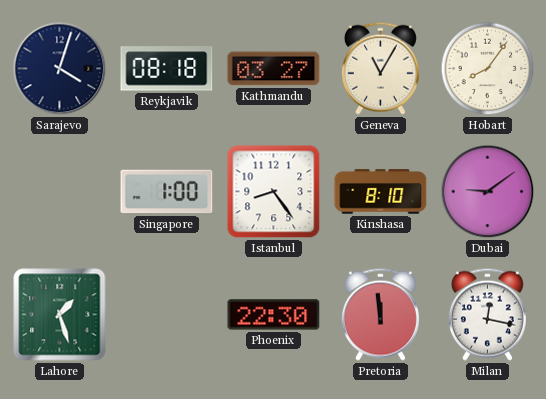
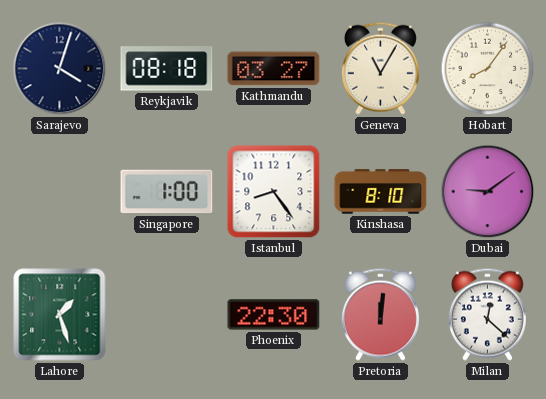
Pretoria: 11:59 -> 12:01
Milan: 12:17 -> 12:22
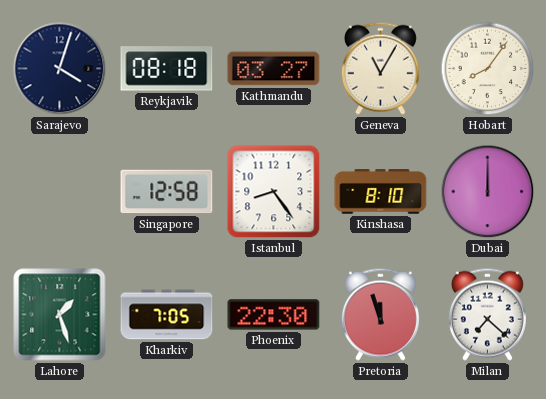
Singapore: 1:00 -> 12:58
Dubai: 9:09 -> 12:00
Kharkiv: none -> 7:05
Pretoria: 12:01 -> 11:57
Milan: 12:22 -> 7:22
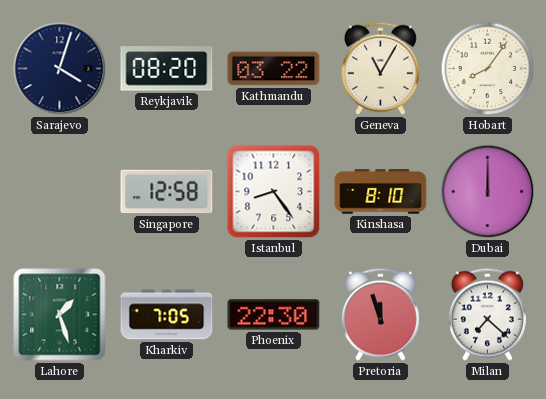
Reykjavik: 08:18 -> 08:20
Kathmandu: 03:27 -> 03:22
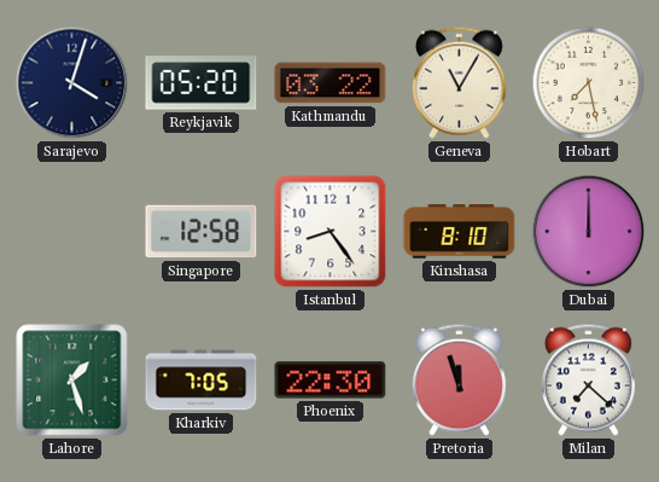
Reykjavik: 08:20 -> 05:20
Hobart: 8:06 -> 7:28
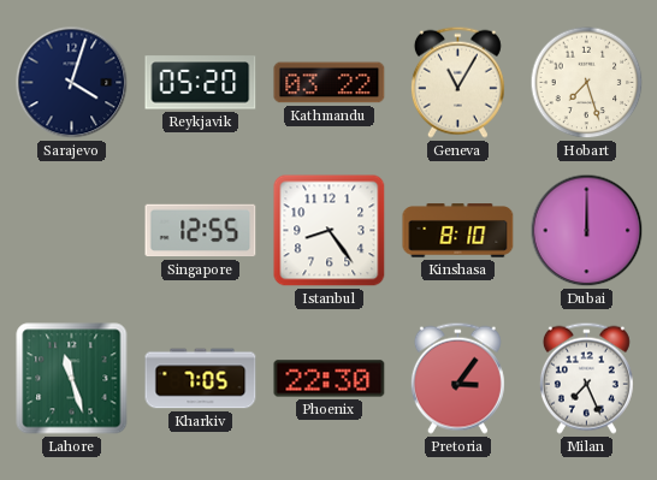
Hobart: 7:28 -> 7:27
Singapore: 12:58 -> 12:55
Lahore: 1:27 -> 11:27
Pretoria: 11:57 -> 3:06
Milan: 7:22 -> 7:26
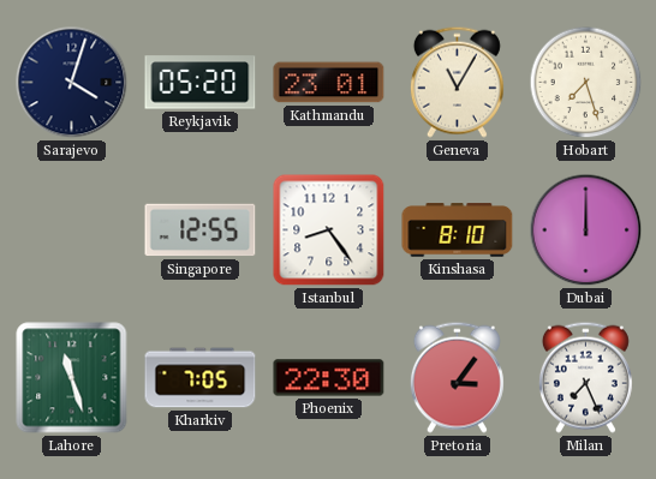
Kathmandu: 03:22 -> 23:01
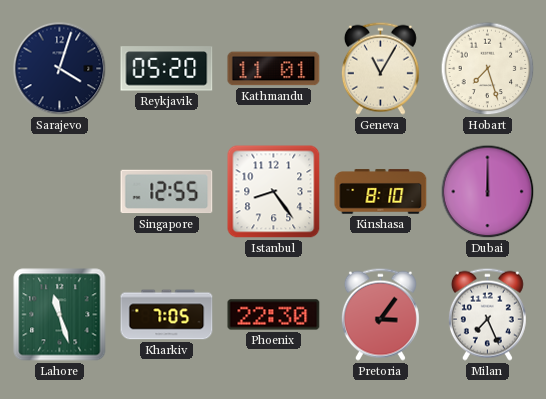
Kathmandu: 23:01 -> 11:01
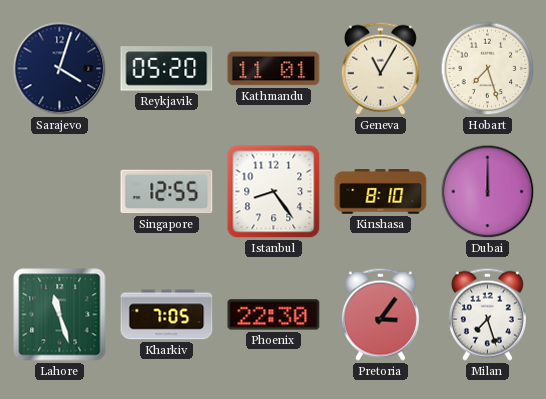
Milan: 7:26 -> 7:27
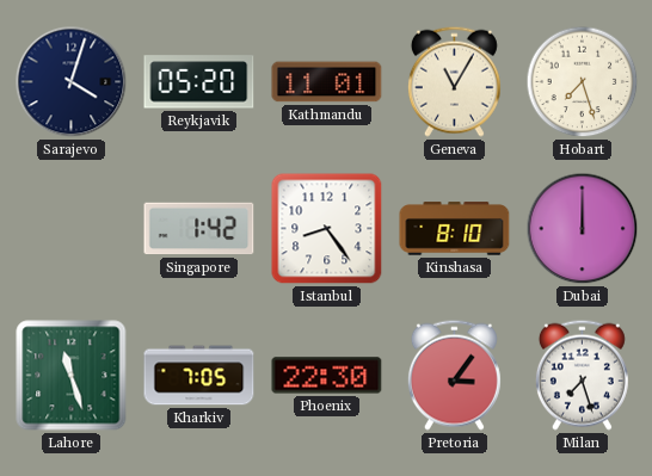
Singapore: 12:55 -> 1:42
